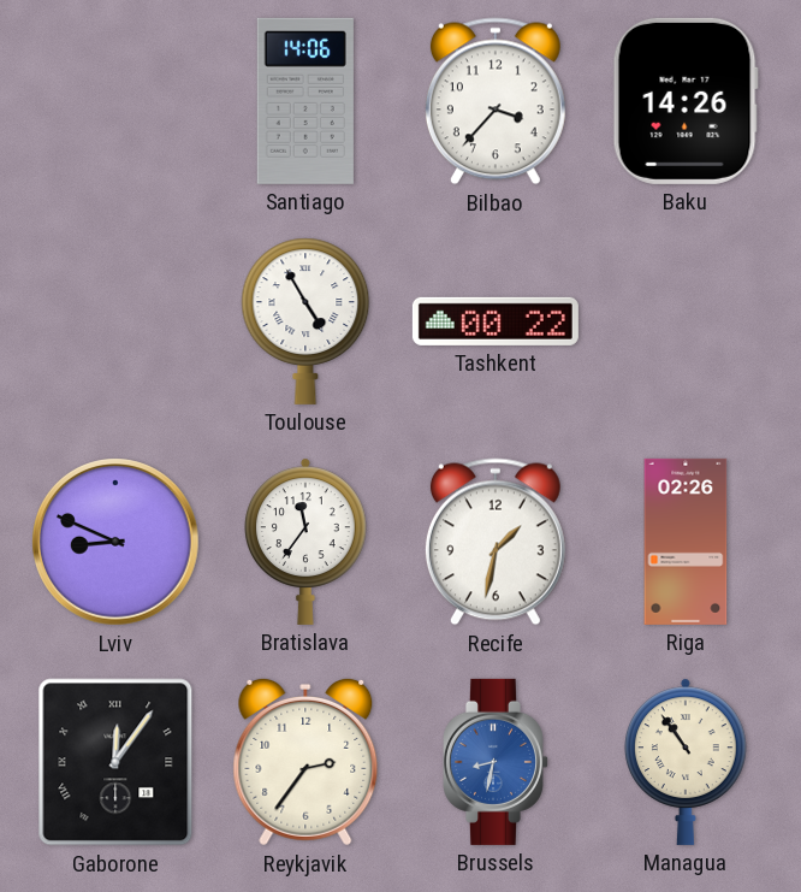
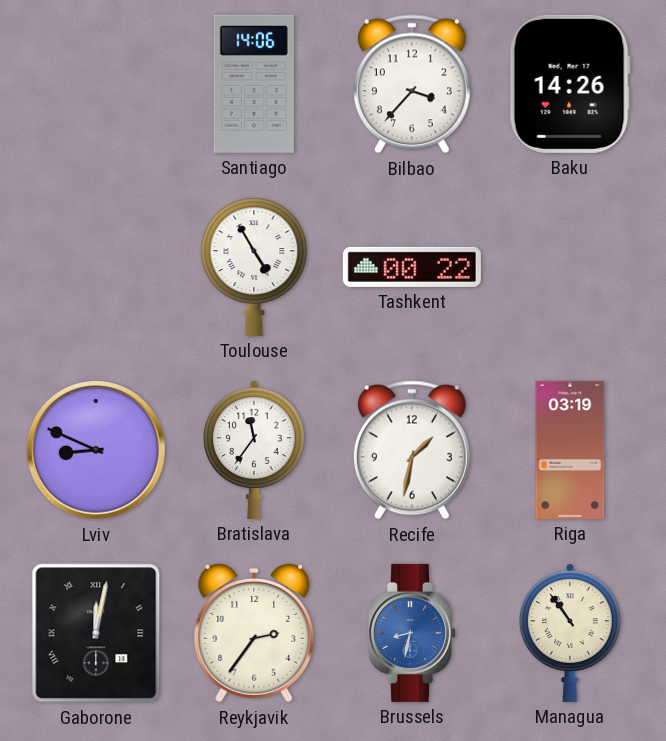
Riga: 02:26 -> 03:19
Gaborone: 12:06 -> 12:02
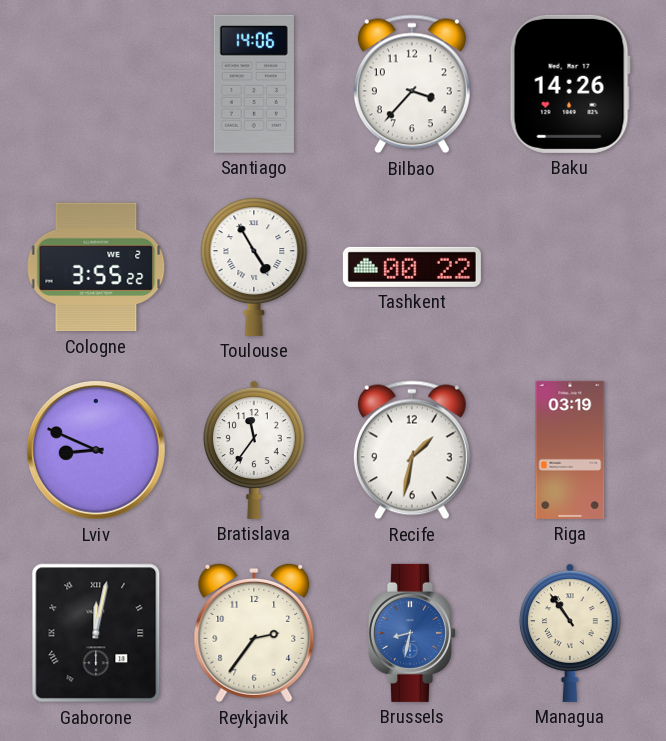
Cologne: none -> 3:55
